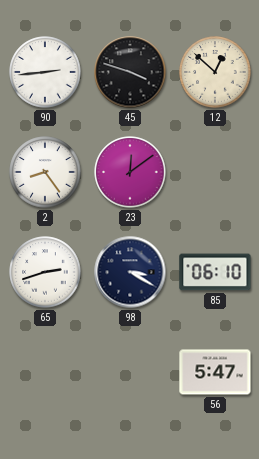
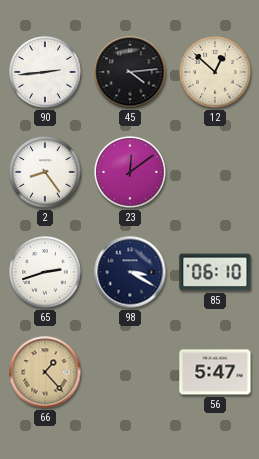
45: 3:48 -> 4:14
66: none -> 1:23
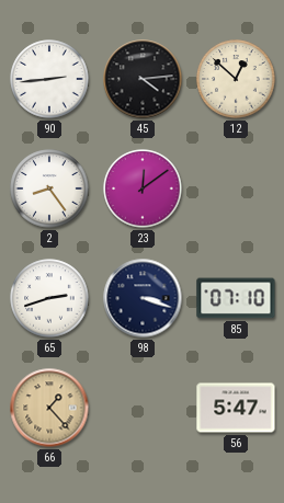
98: 3:20 -> 3:18
85: 06:10 -> 07:10
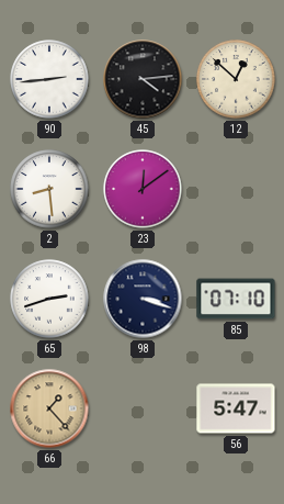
2: 8:24 -> 8:29
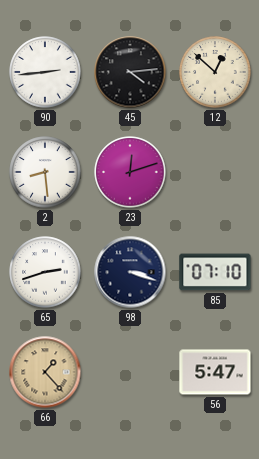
23: 12:09 -> 12:12
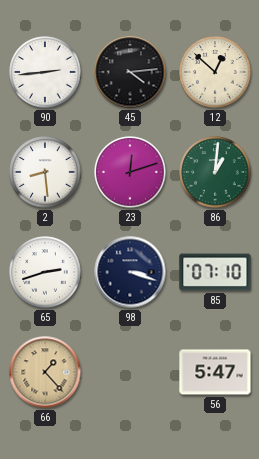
86: none -> 1:01
